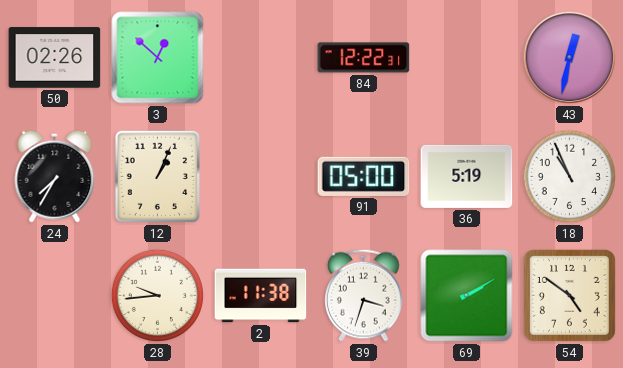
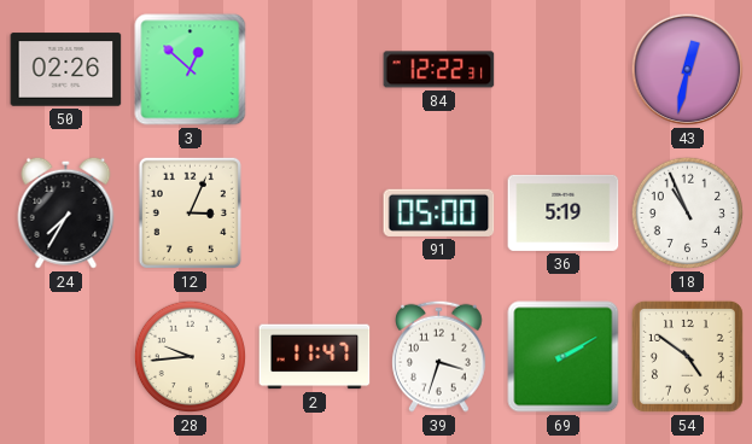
12: 1:04 -> 3:04
2: 11:38 -> 11:47
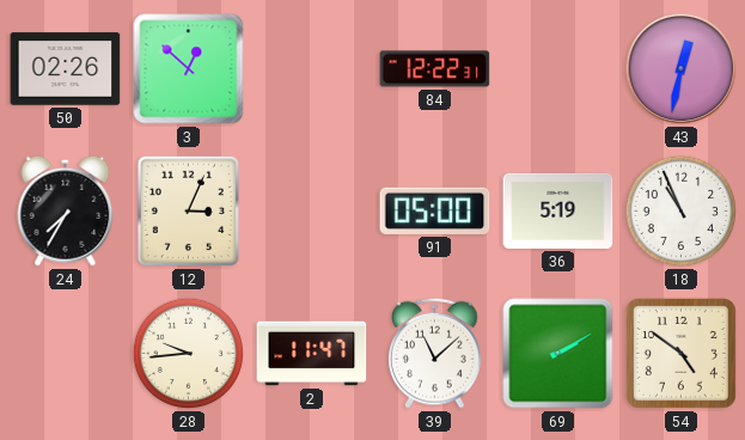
39: 3:33 -> 11:08
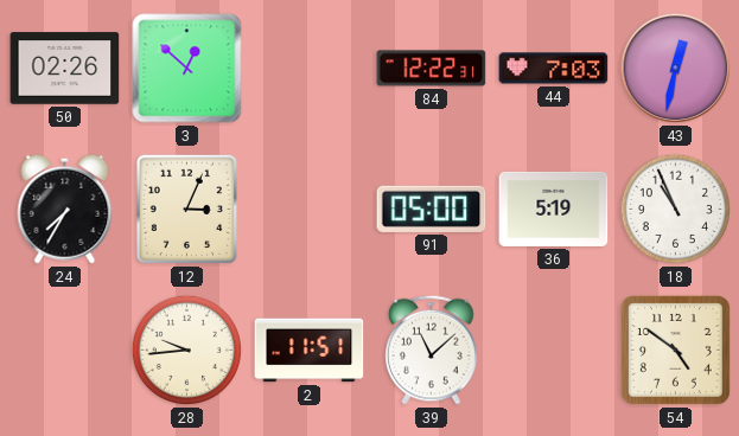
44: none -> 7:03
2: 11:47 -> 11:51
69: 2:10 -> none
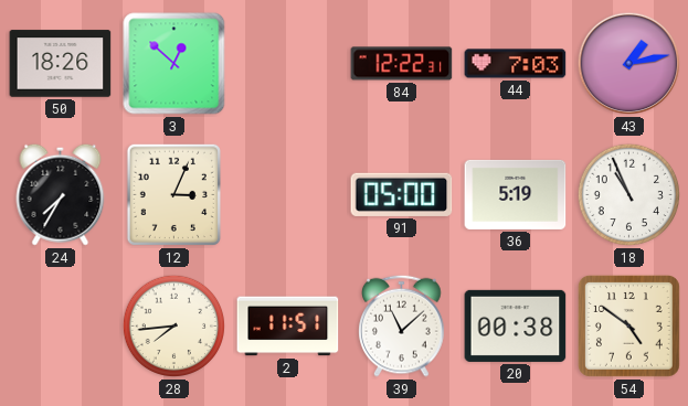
50: 02:26 -> 18:26
43: 12:32 -> 1:13
28: 9:44 -> 7:44
20: none -> 00:38
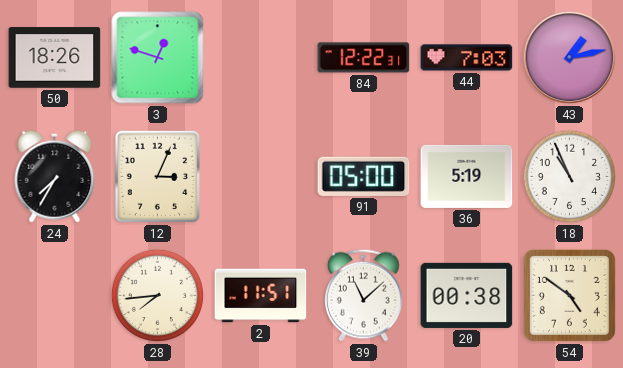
3: 12:52 -> 12:48
